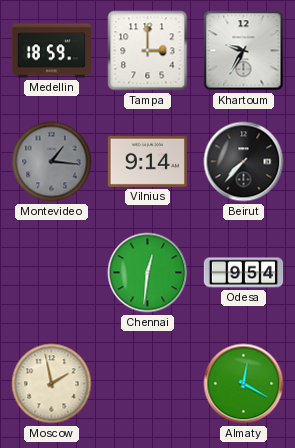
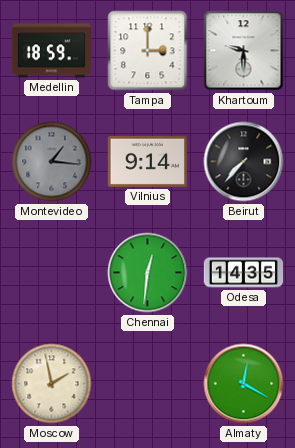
Khartoum: 9:35 -> 9:30
Odesa: 9:54 -> 14:35
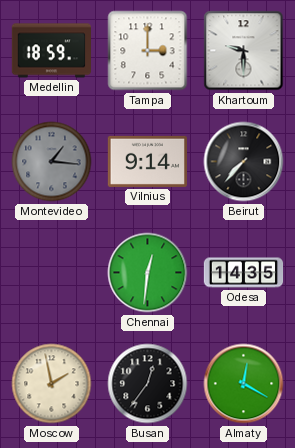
Busan: none -> 12:36
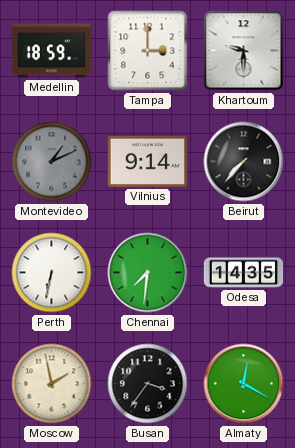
Montevideo: 1:16 -> 1:11
Perth: none -> 6:32
Chennai: 12:31 -> 7:31
Busan: 12:36 -> 3:36
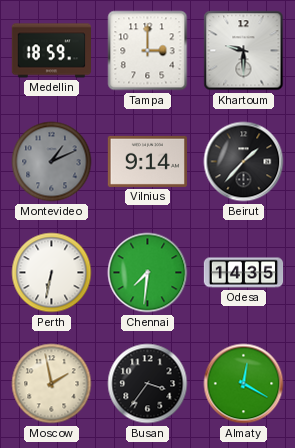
Beirut: 7:37 -> 1:37
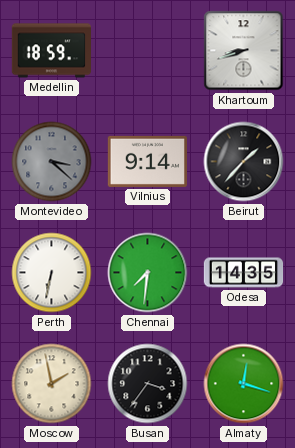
Tampa: 3:00 -> none
Khartoum: 9:30 -> 8:42
Montevideo: 1:11 -> 3:22
Almaty: 12:20 -> 12:18
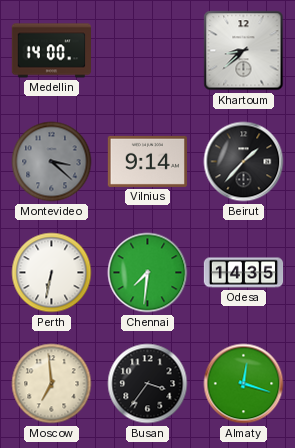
Medellin: 18:59 -> 14:00
Khartoum: 8:42 -> 8:38
Moscow: 1:58 -> 6:59
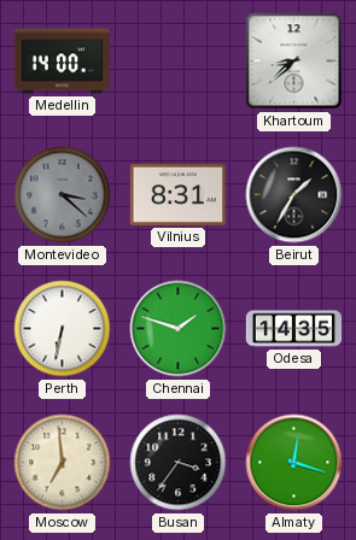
Vilnius: 9:14 -> 8:31
Beirut: 1:37 -> 1:35
Chennai: 7:31 -> 1:48
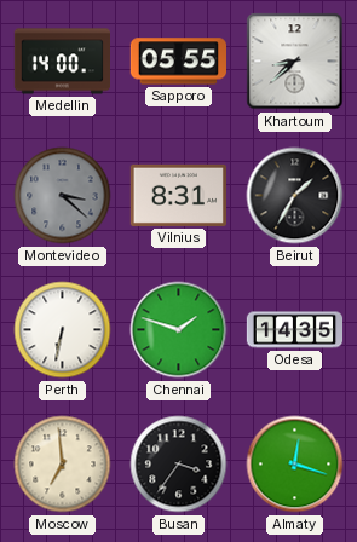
Sapporo: none -> 05:55
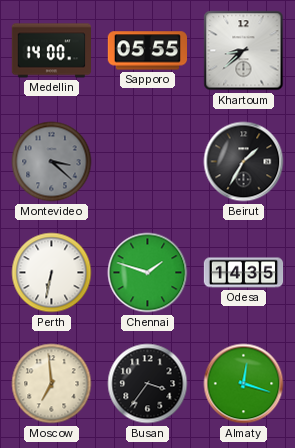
Vilnius: 8:31 -> none
